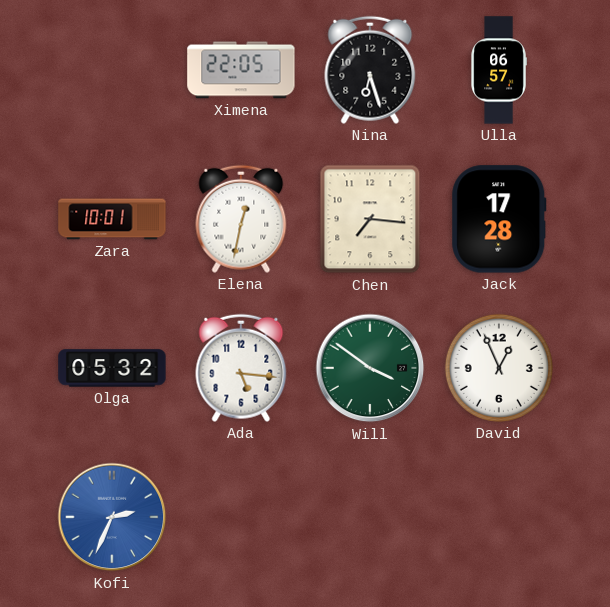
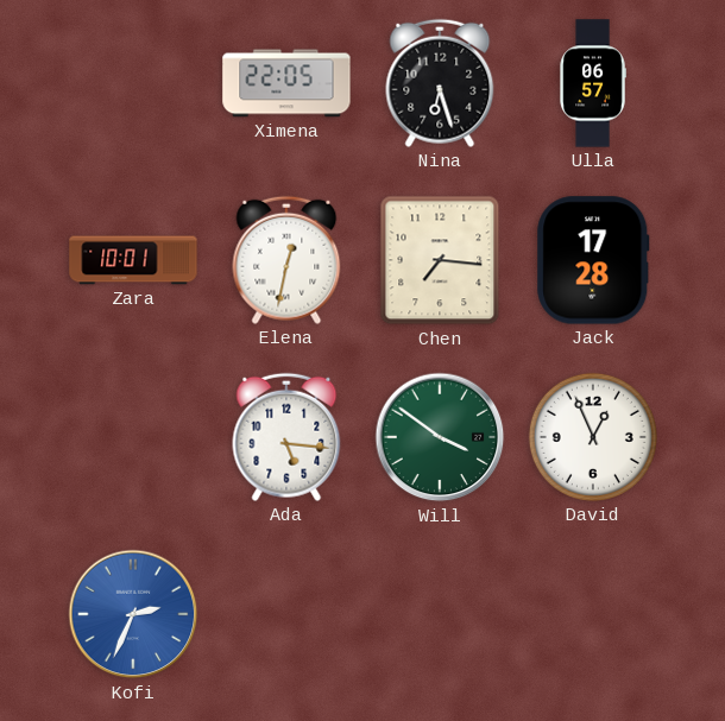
Olga: 05:32 -> none
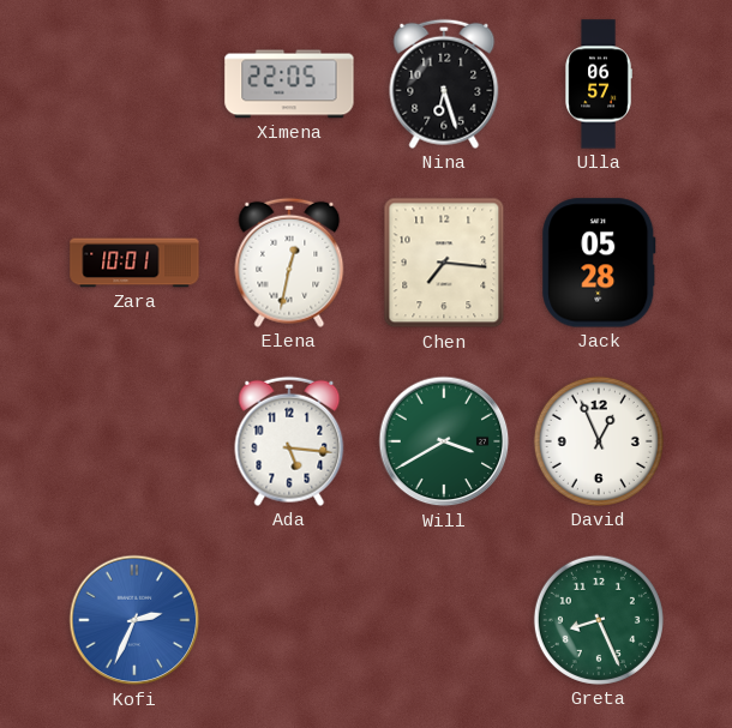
Jack: 17:28 -> 05:28
Will: 3:51 -> 3:40
Greta: none -> 8:26
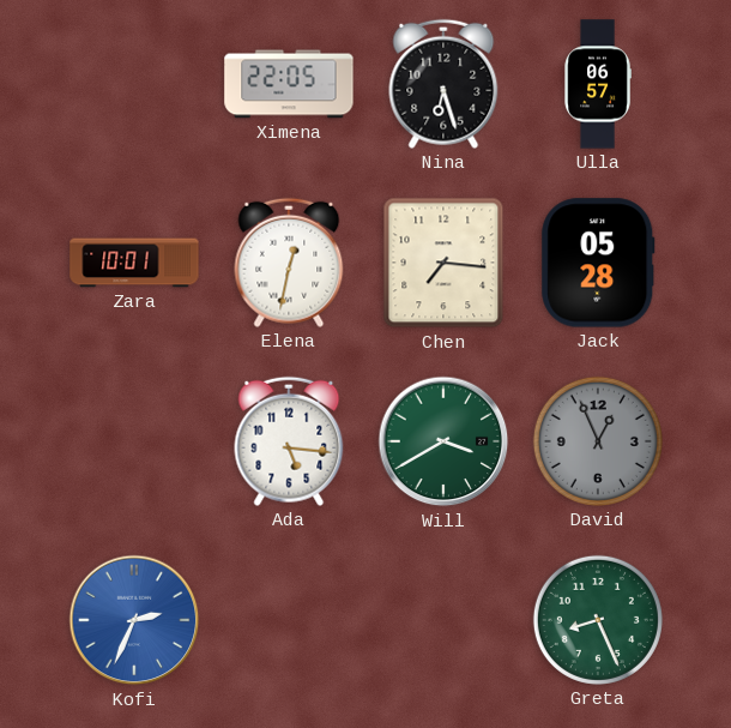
David dial: white -> grey
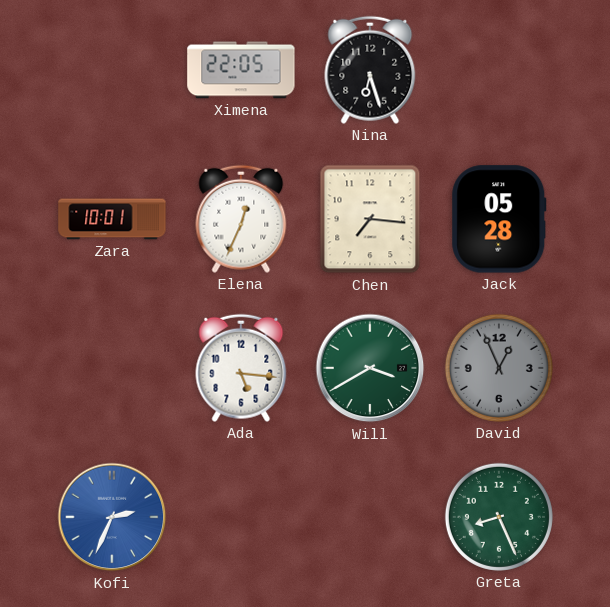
Ulla: 06:57 -> none
Elena: 12:32 -> 12:34
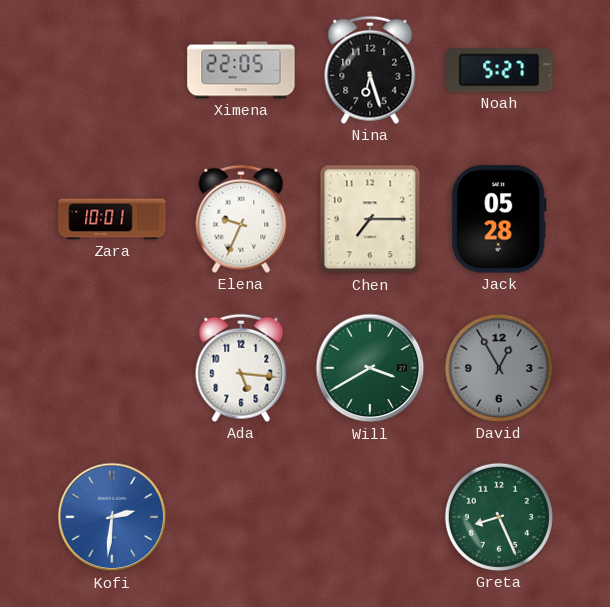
Noah: none -> 5:27
Elena: 12:34 -> 9:34
Chen: 7:16 -> 7:15
David: 12:56 -> 12:55
Kofi: 2:34 -> 2:31
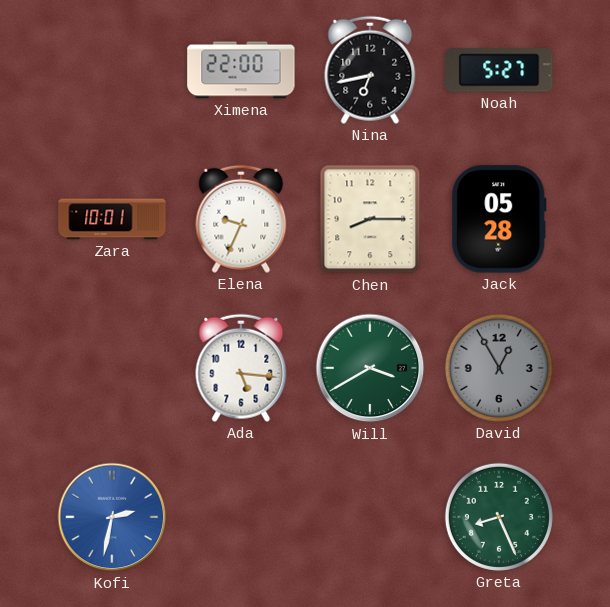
Ximena: 22:05 -> 22:00
Nina: 6:27 -> 6:43
Chen: 7:15 -> 8:15
Kofi: 2:31 -> 2:32
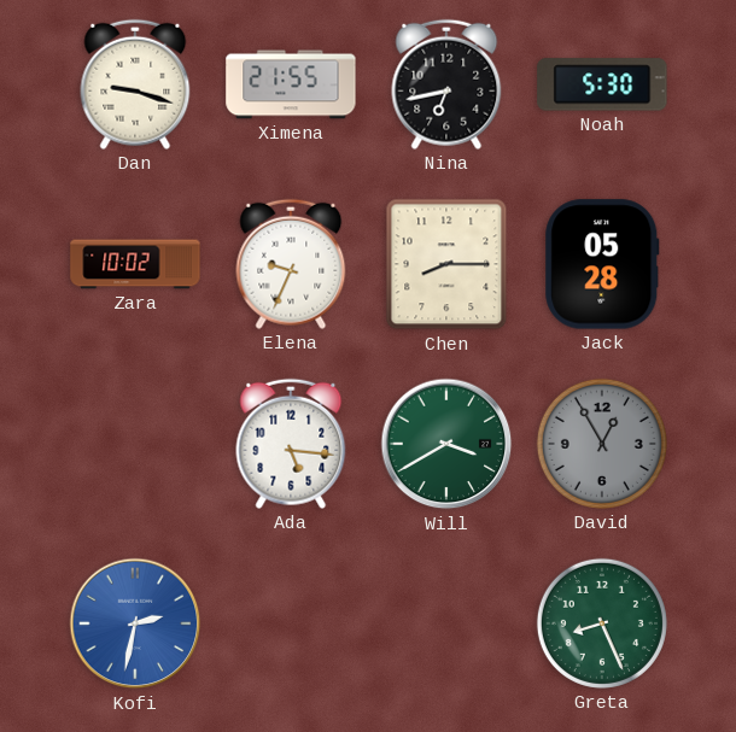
Dan: none -> 9:18
Ximena: 22:00 -> 21:55
Noah: 5:27 -> 5:30
Zara: 10:01 -> 10:02
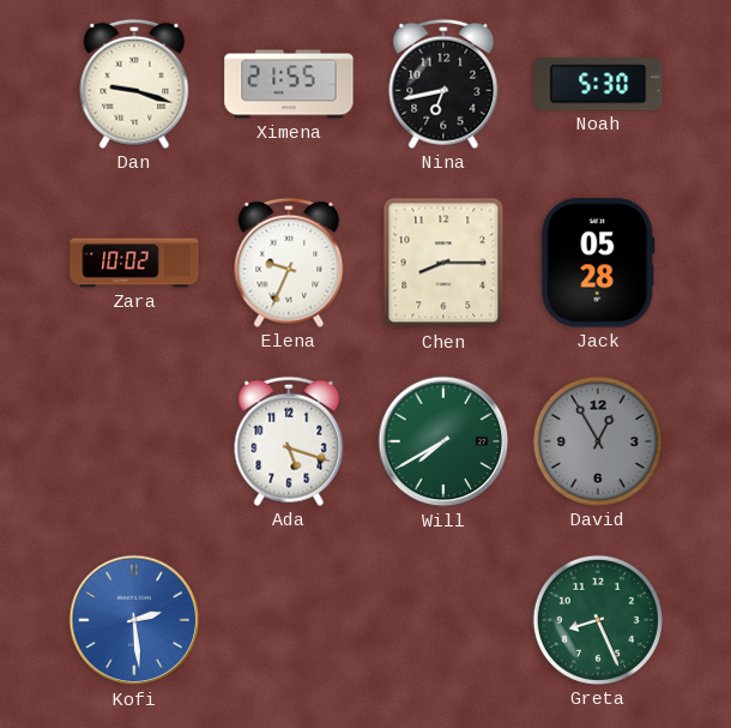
Ada: 5:16 -> 5:18
Will: 3:40 -> 7:40
Kofi: 2:32 -> 2:29
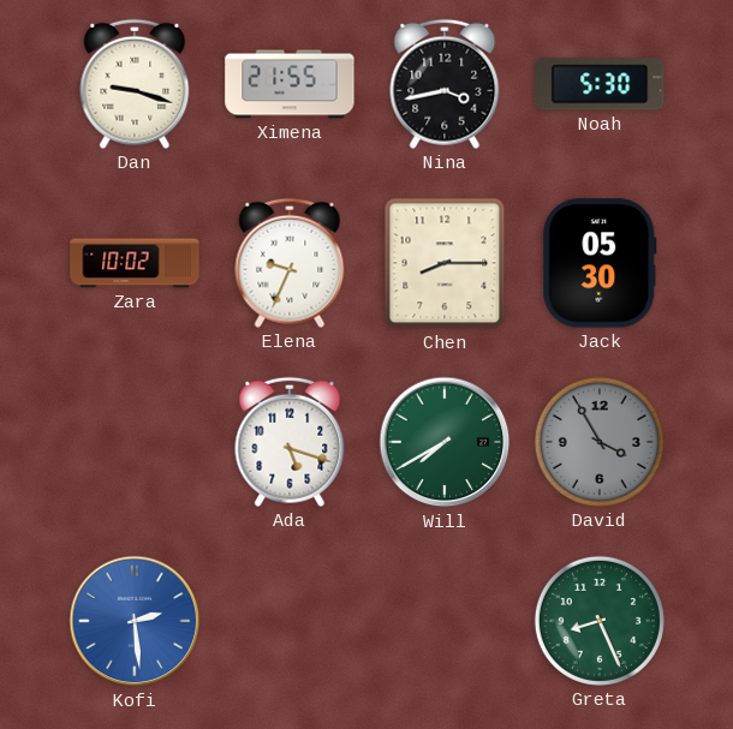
Nina: 6:43 -> 3:43
Jack: 05:28 -> 05:30
David: 12:55 -> 3:55
